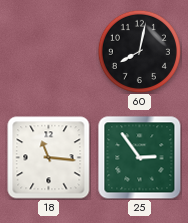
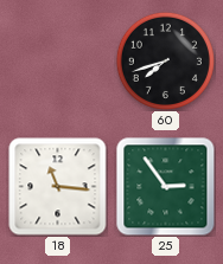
60: 8:02 -> 7:42
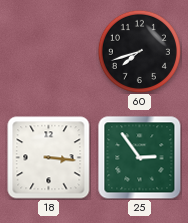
18: 11:16 -> 3:16
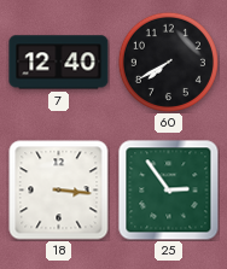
7: none -> 12:40
60: 7:42 -> 7:40
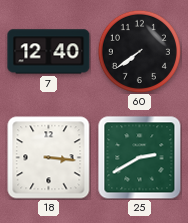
60: 7:40 -> 7:39
25: 2:54 -> 2:40
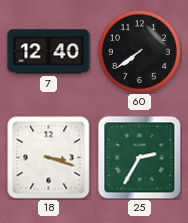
18: 3:16 -> 3:18
25: 2:40 -> 2:35
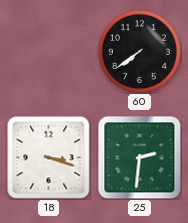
7: 12:40 -> none
25: 2:35 -> 2:31
